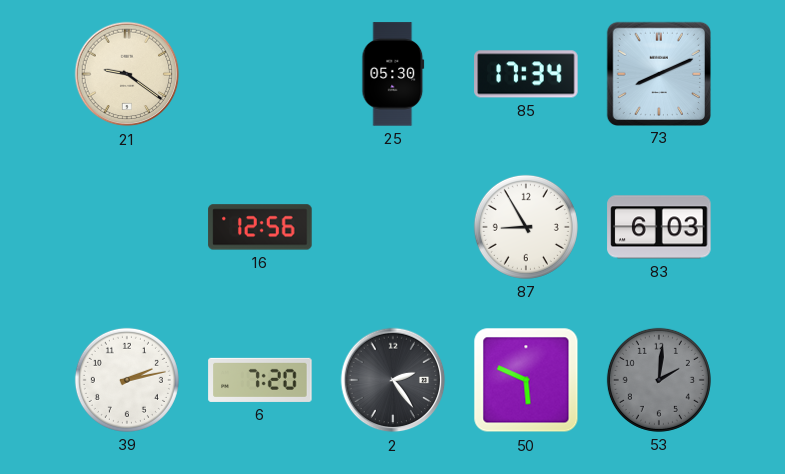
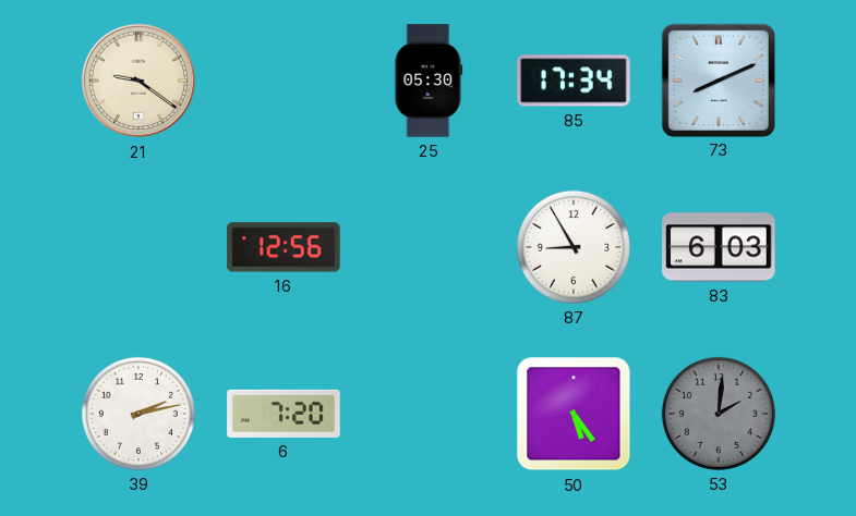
2: 2:24 -> none
50: 5:49 -> 5:24
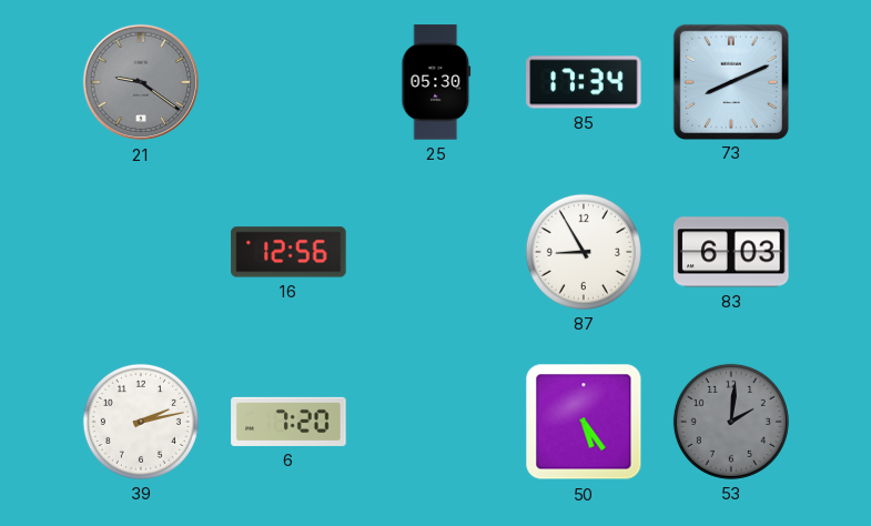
21 dial: cream -> grey
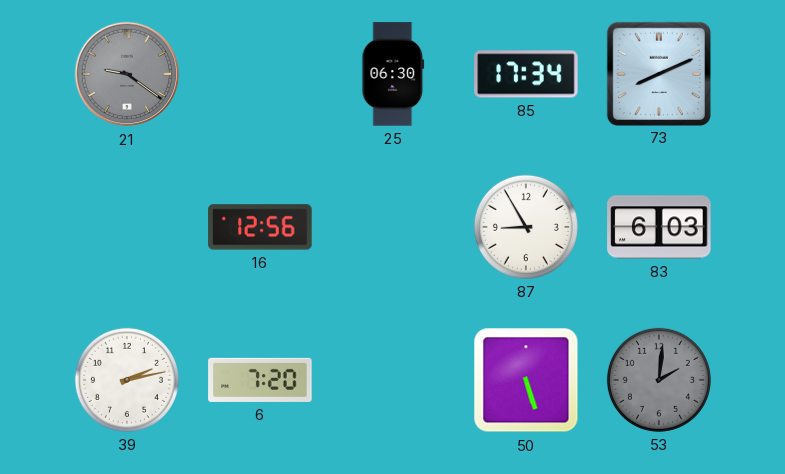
25: 05:30 -> 06:30
50: 5:24 -> 5:27
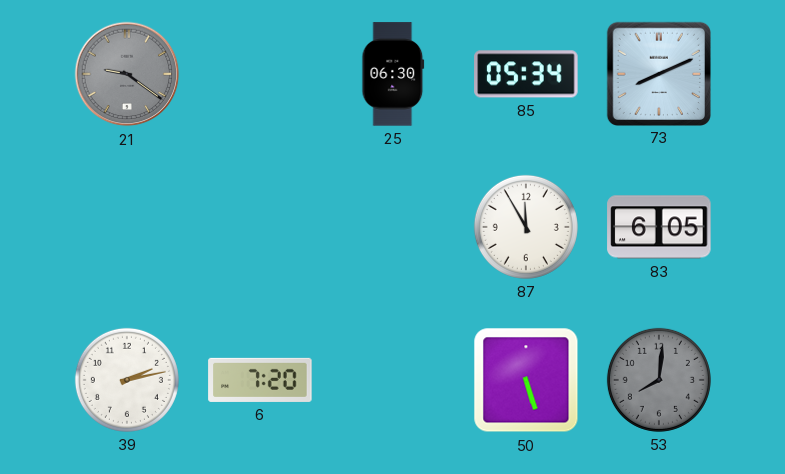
85: 17:34 -> 05:34
16: 12:56 -> none
87: 8:55 -> 11:55
83: 6:03 -> 6:05
53: 2:01 -> 8:01
